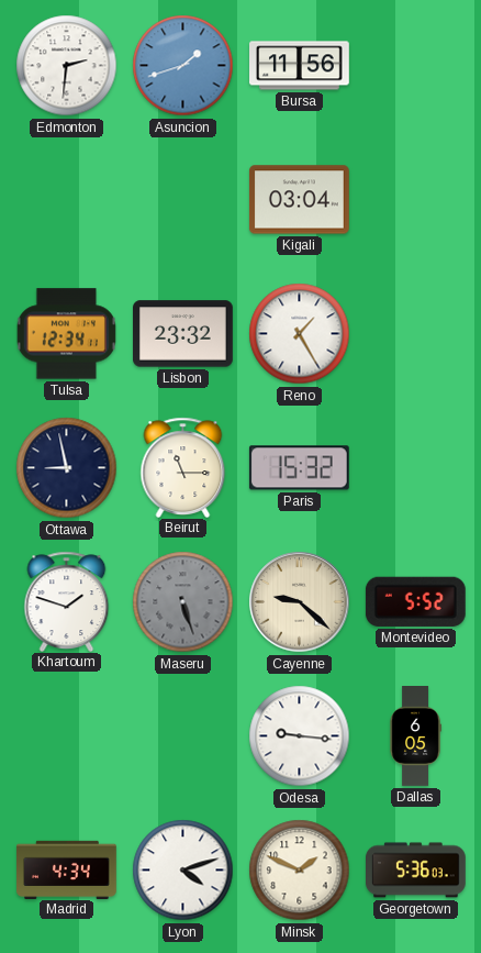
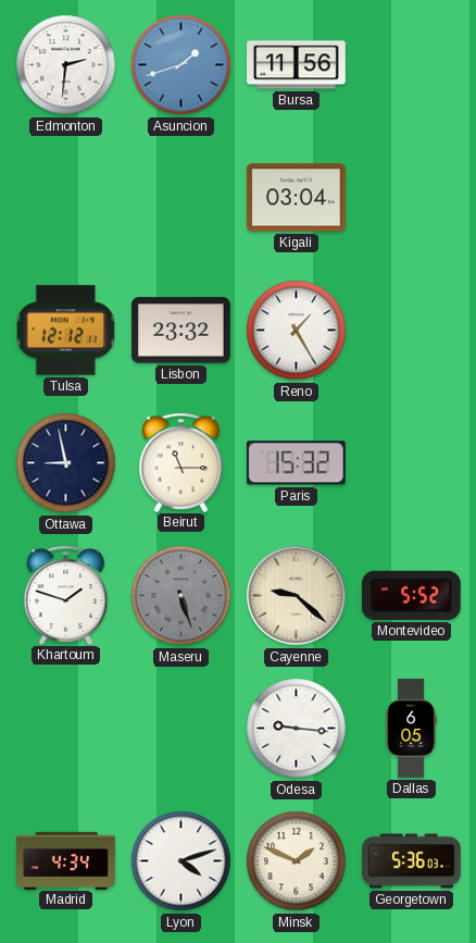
Tulsa: 12:34 -> 12:12
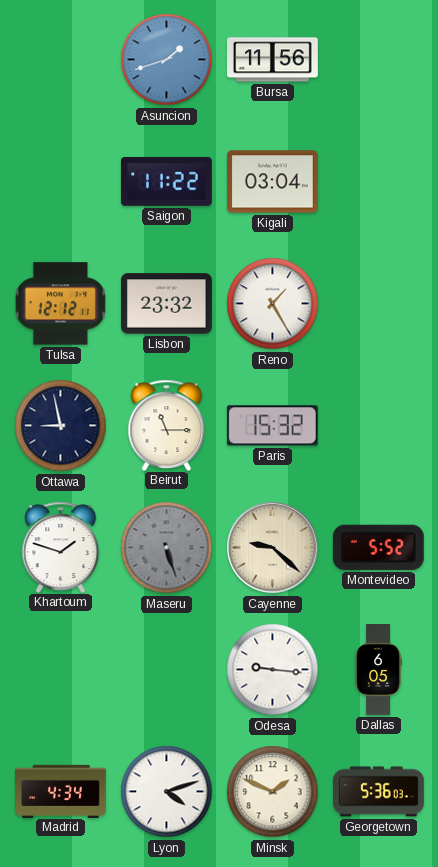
Edmonton: 2:31 -> none
Saigon: none -> 11:22
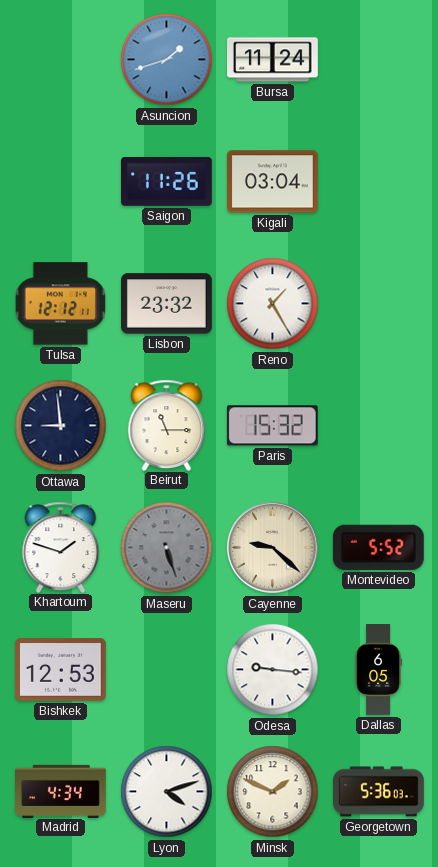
Bursa: 11:56 -> 11:24
Saigon: 11:22 -> 11:26
Ottawa: 8:58 -> 8:59
Bishkek: none -> 12:53
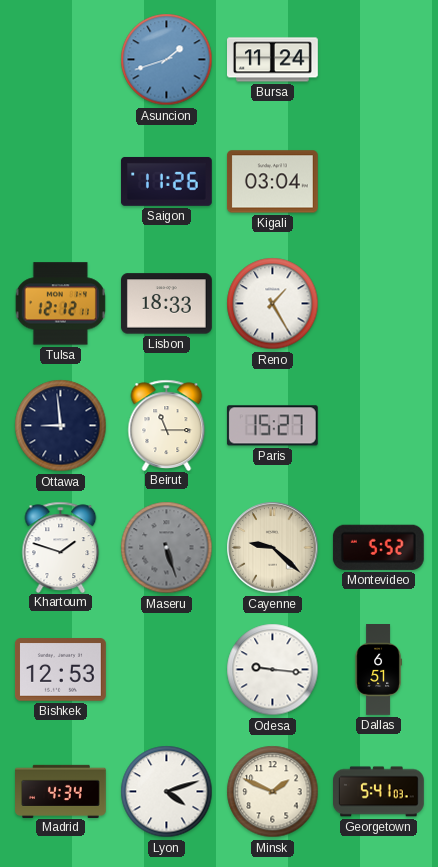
Lisbon: 23:32 -> 18:33
Paris: 15:32 -> 15:27
Dallas: 6:05 -> 6:51
Georgetown: 5:36 -> 5:41
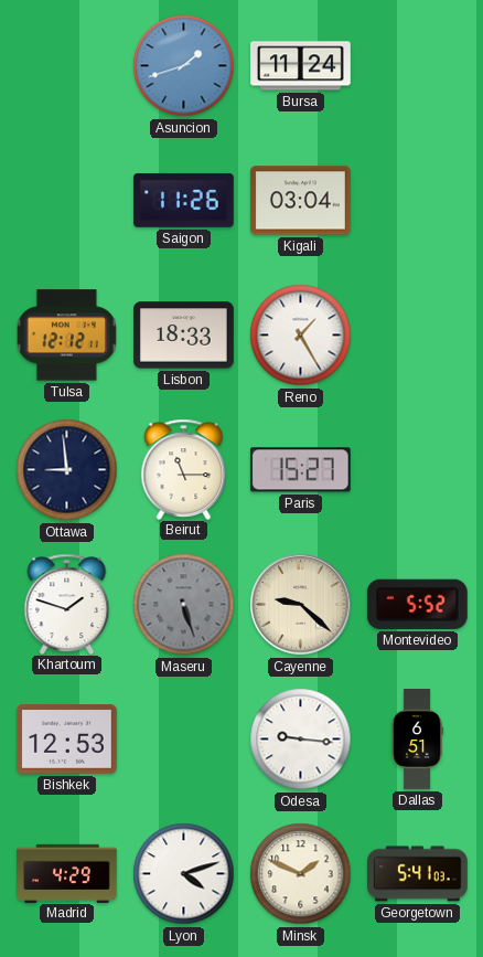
Madrid: 4:34 -> 4:29
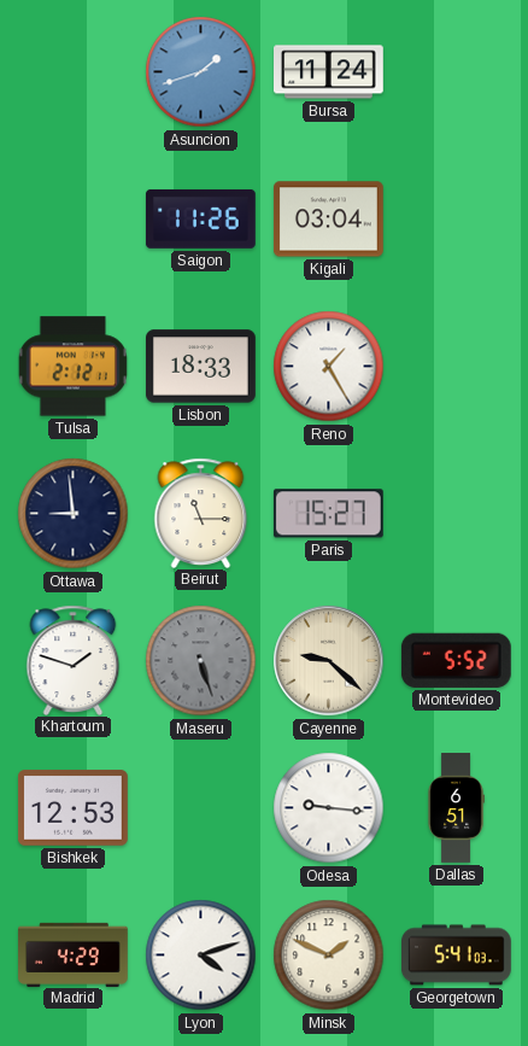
Tulsa: 12:12 -> 2:12
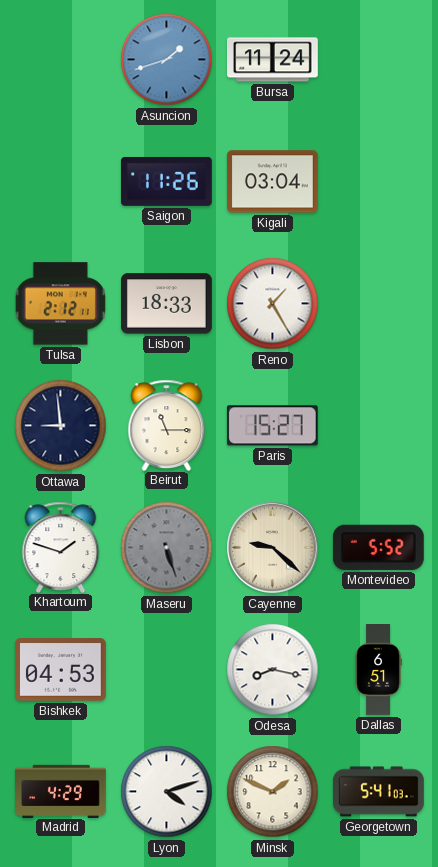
Bishkek: 12:53 -> 04:53
Odesa: 9:16 -> 8:17
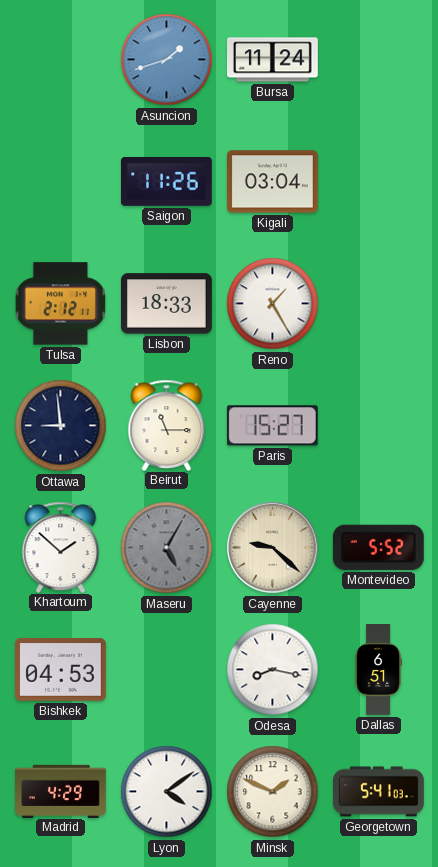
Khartoum: 1:48 -> 1:52
Maseru: 5:27 -> 5:05
Lyon: 4:12 -> 4:09
